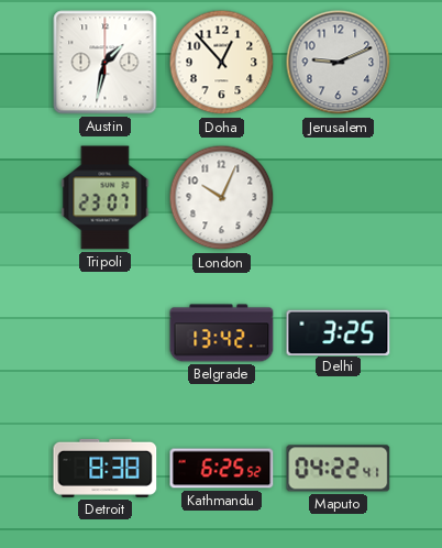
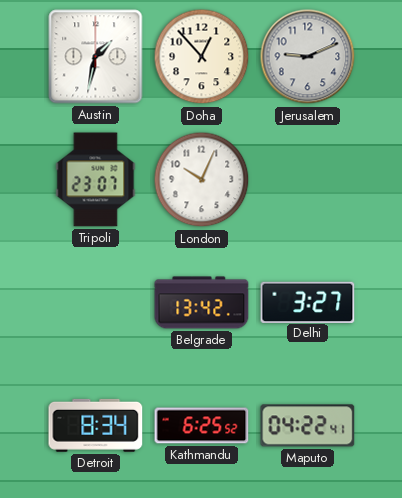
Delhi: 3:25 -> 3:27
Detroit: 8:38 -> 8:34
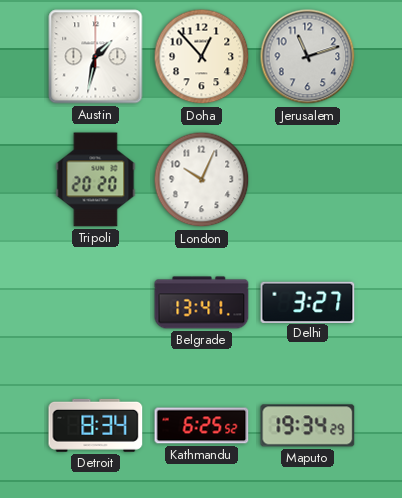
Jerusalem: 9:11 -> 11:12
Tripoli: 23:07 -> 20:20
Belgrade: 13:42 -> 13:41
Maputo: 04:22 -> 19:34
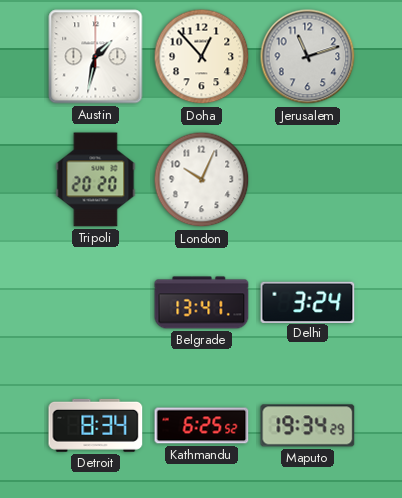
Delhi: 3:27 -> 3:24
